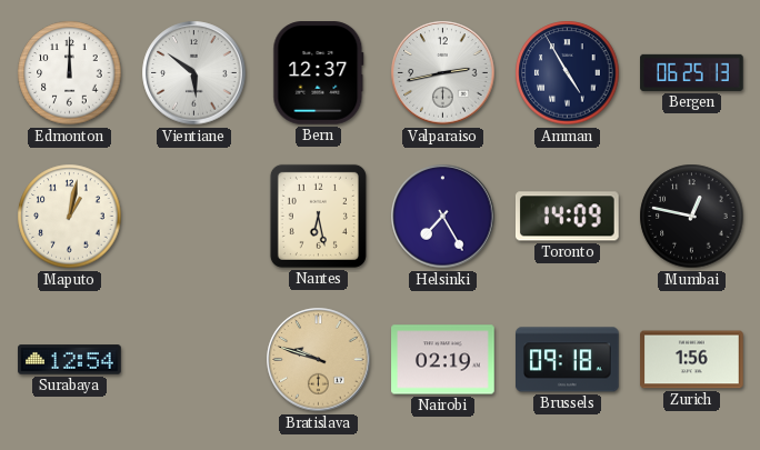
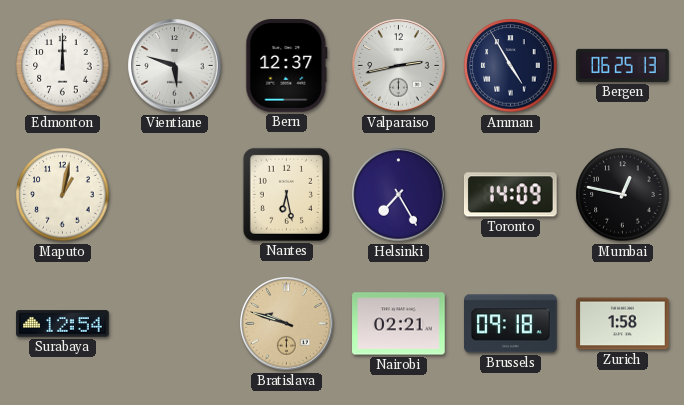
Vientiane: 5:51 -> 5:48
Nairobi: 02:19 -> 02:21
Zurich: 1:56 -> 1:58
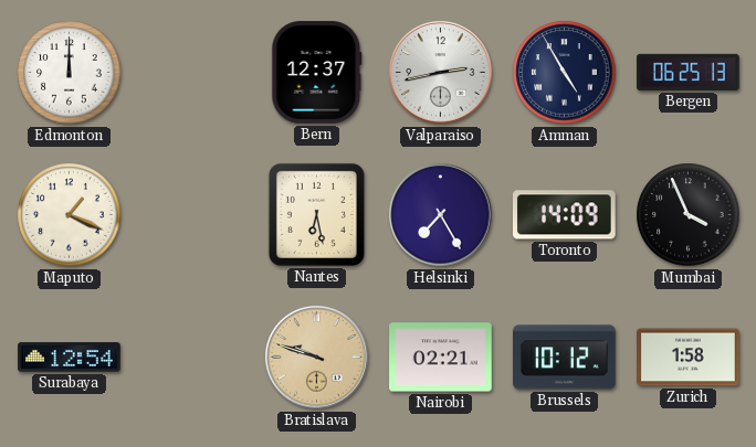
Vientiane: 5:48 -> none
Maputo: 1:02 -> 1:19
Mumbai: 12:47 -> 3:56
Brussels: 09:18 -> 10:12
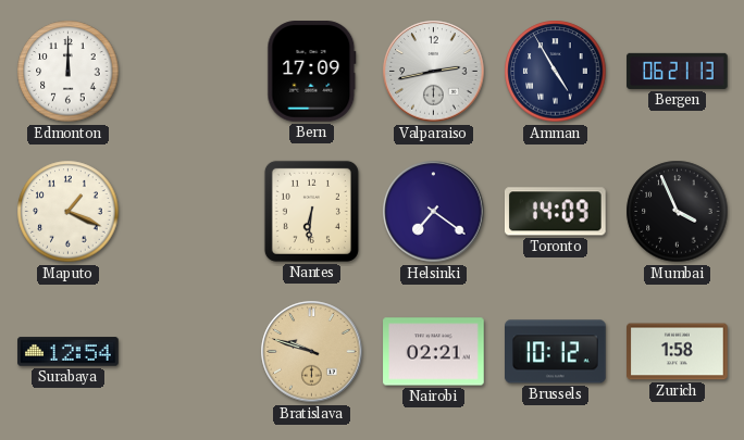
Bern: 12:37 -> 17:09
Bergen: 06:25 -> 06:21
Nantes: 6:28 -> 6:31
Helsinki: 7:25 -> 7:21
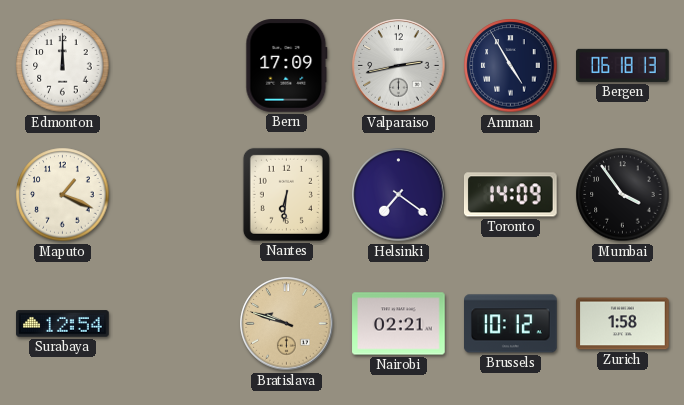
Bergen: 06:21 -> 06:18
Mumbai: 3:56 -> 3:54
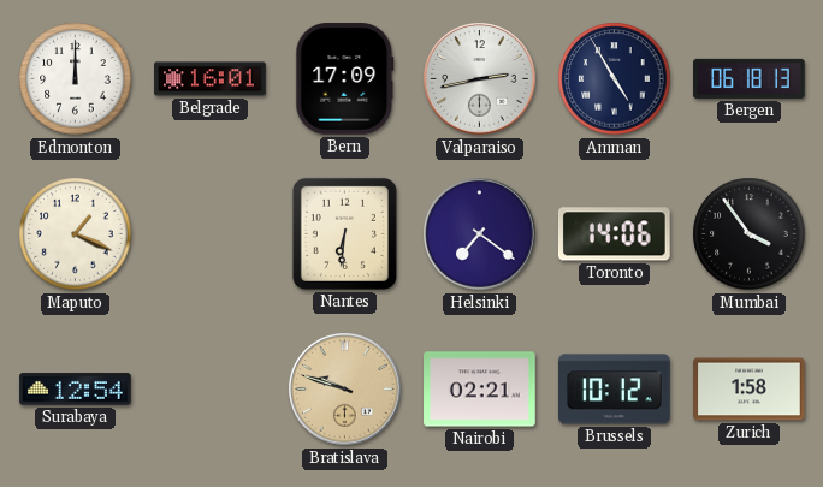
Belgrade: none -> 16:01
Toronto: 14:09 -> 14:06
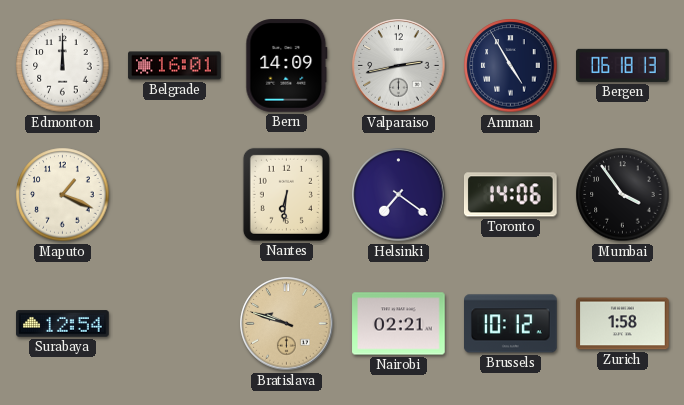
Bern: 17:09 -> 14:09
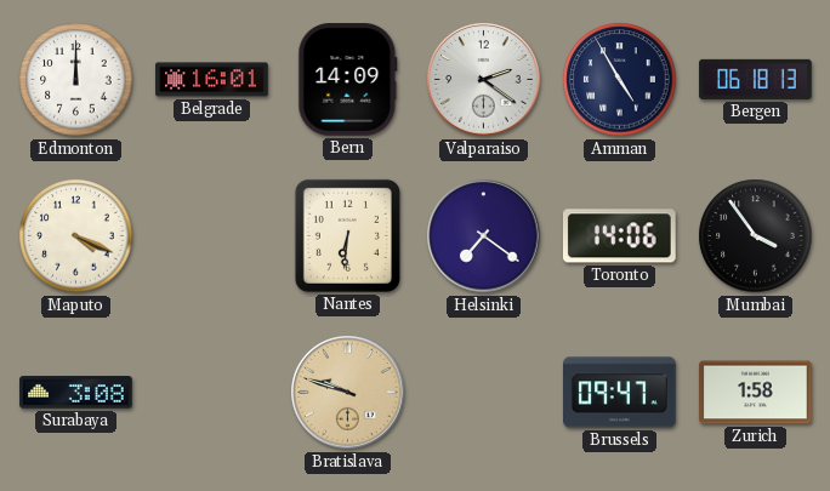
Valparaiso: 2:43 -> 2:21
Maputo: 1:19 -> 4:19
Surabaya: 12:54 -> 3:08
Nairobi: 02:21 -> none
Brussels: 10:12 -> 09:47
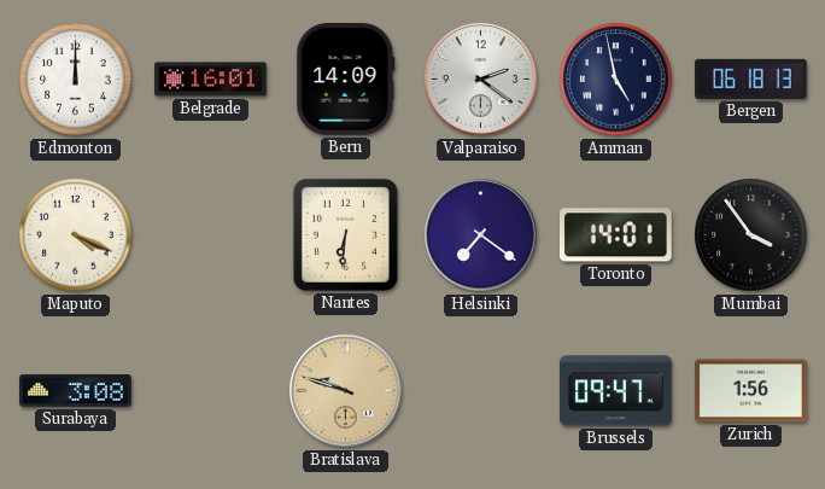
Amman: 4:55 -> 4:58
Toronto: 14:06 -> 14:01
Zurich: 1:58 -> 1:56
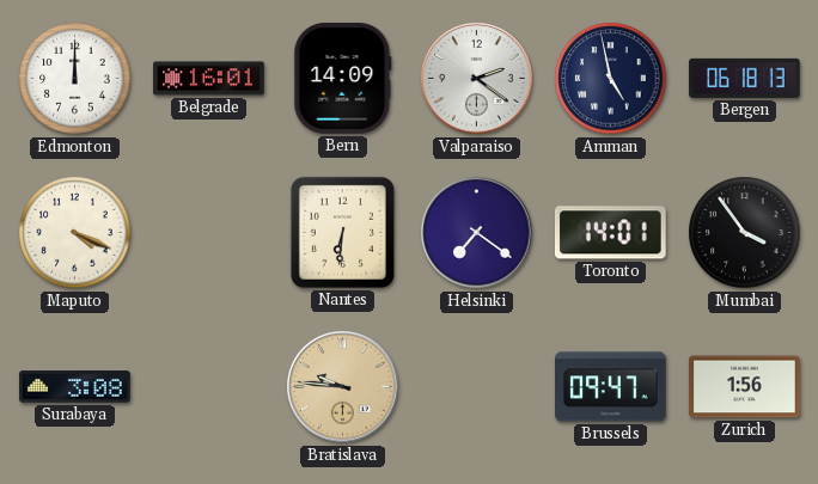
Bratislava: 9:48 -> 9:46
